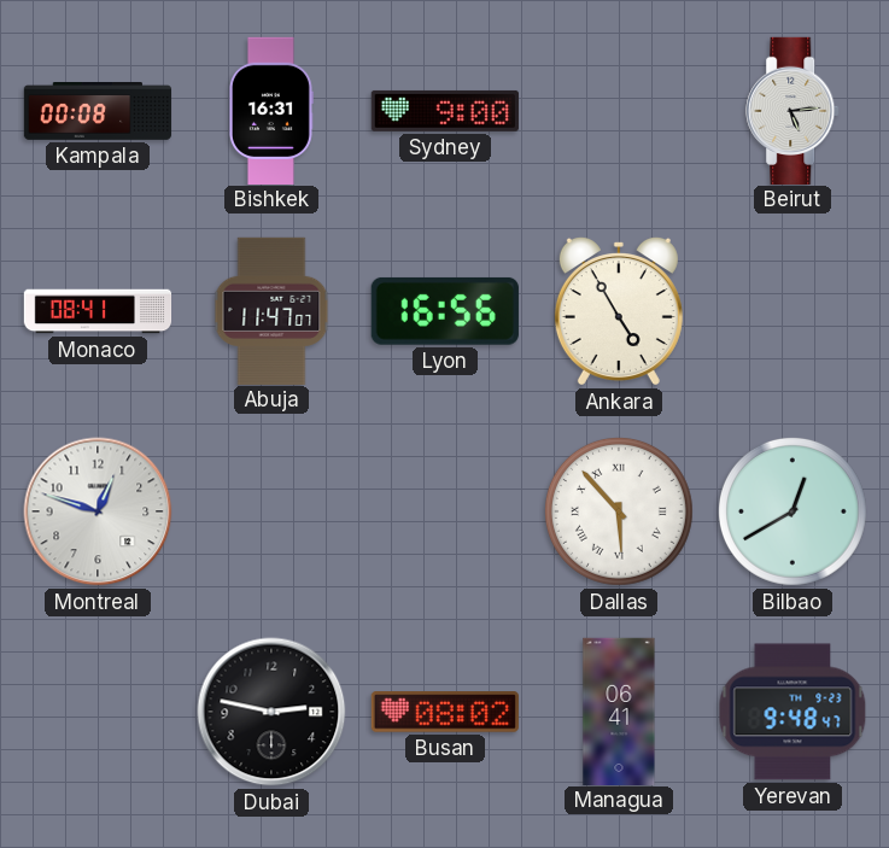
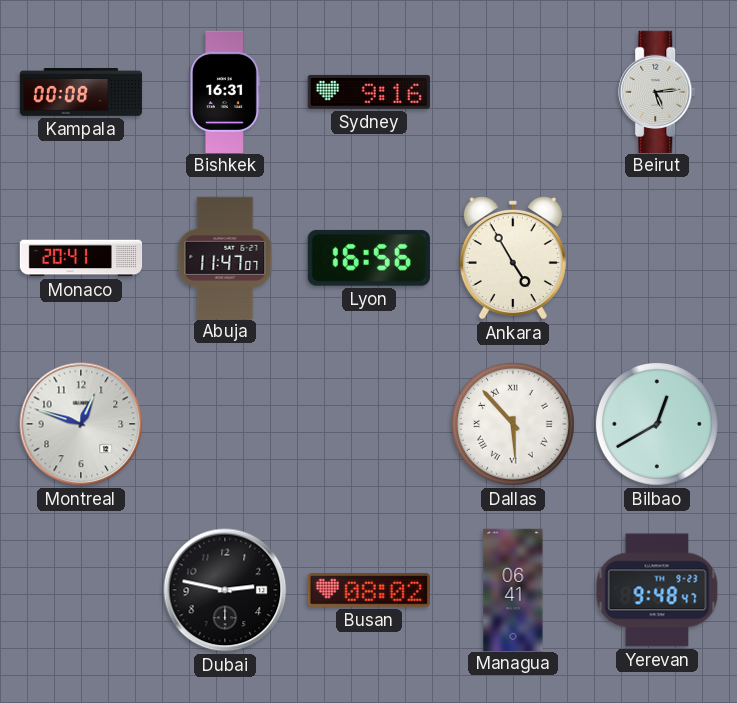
Sydney: 9:00 -> 9:16
Monaco: 08:41 -> 20:41
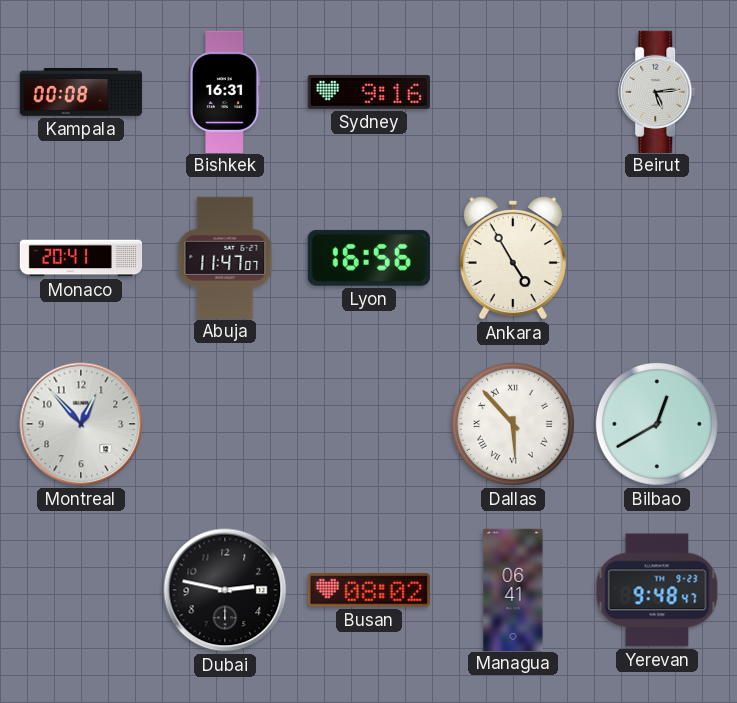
Montreal: 12:48 -> 12:53
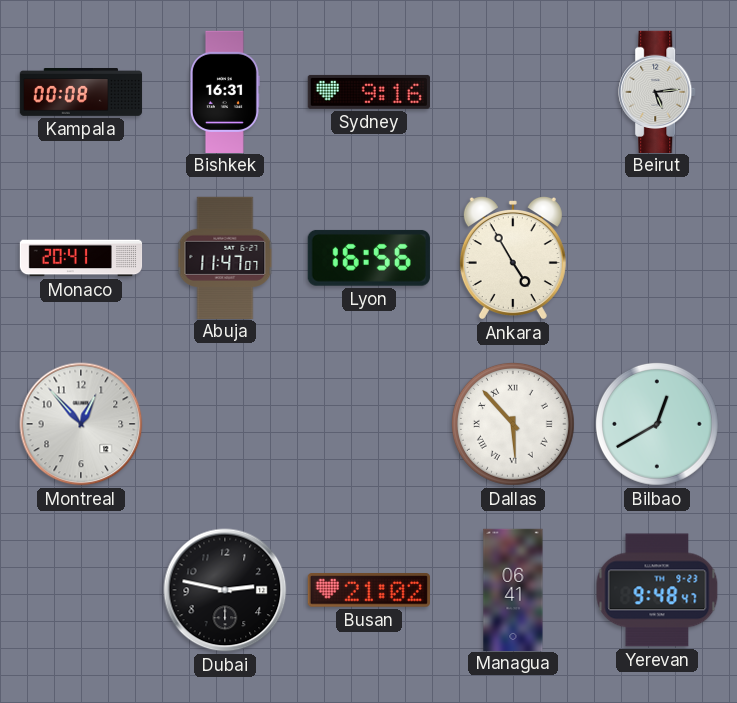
Busan: 08:02 -> 21:02
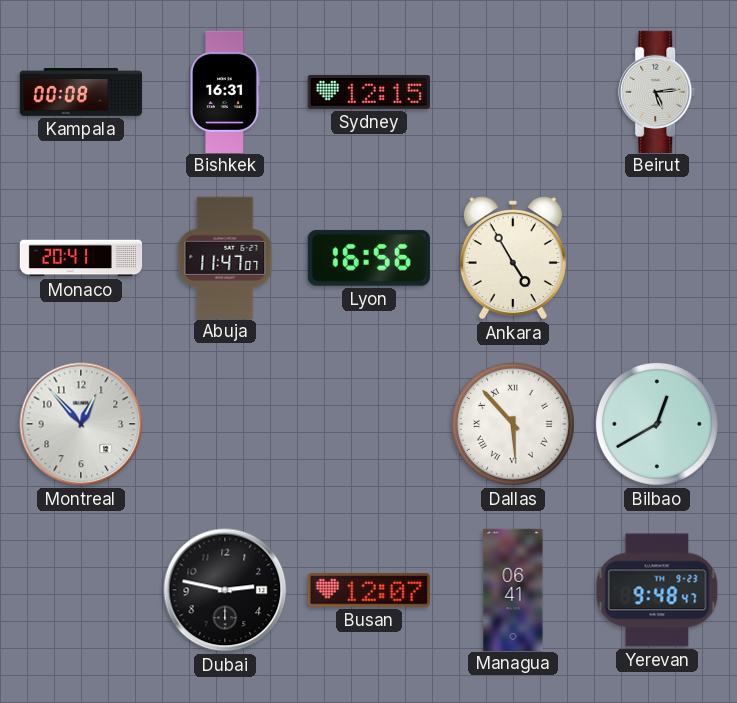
Sydney: 9:16 -> 12:15
Busan: 21:02 -> 12:07
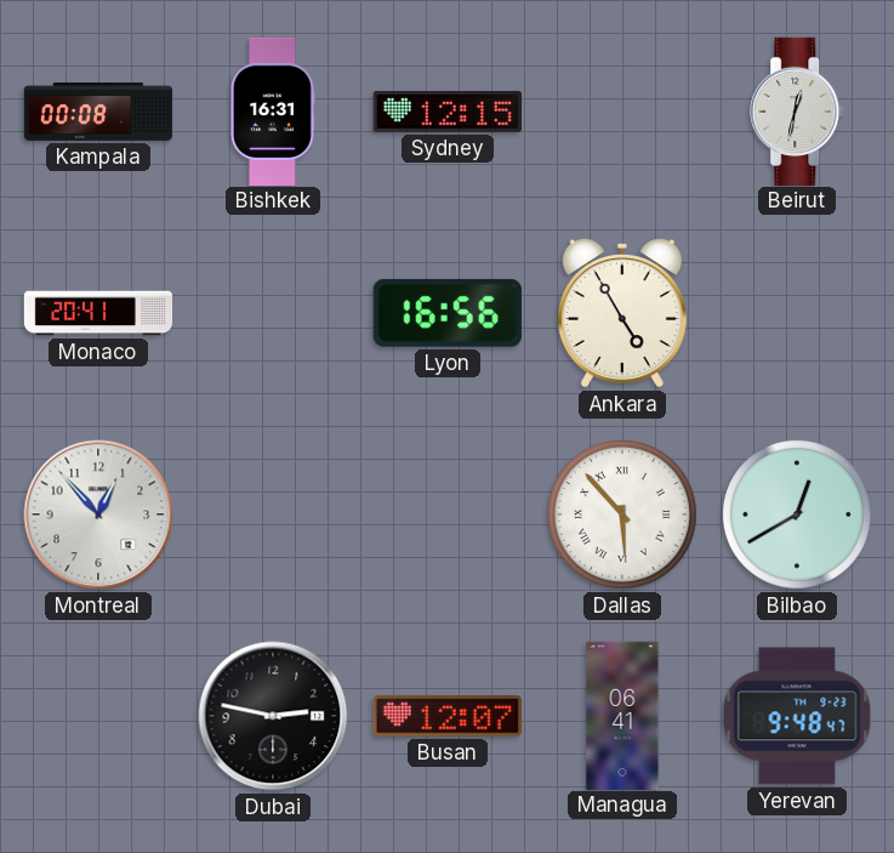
Beirut: 5:14 -> 12:32
Abuja: 11:47 -> none
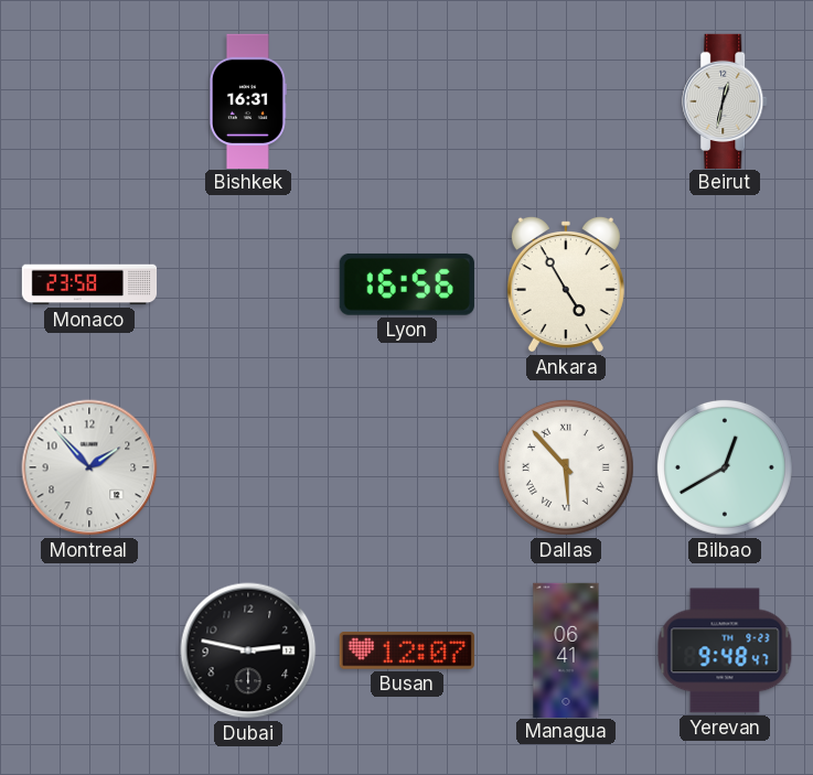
Kampala: 00:08 -> none
Sydney: 12:15 -> none
Monaco: 20:41 -> 23:58
Montreal: 12:53 -> 1:53
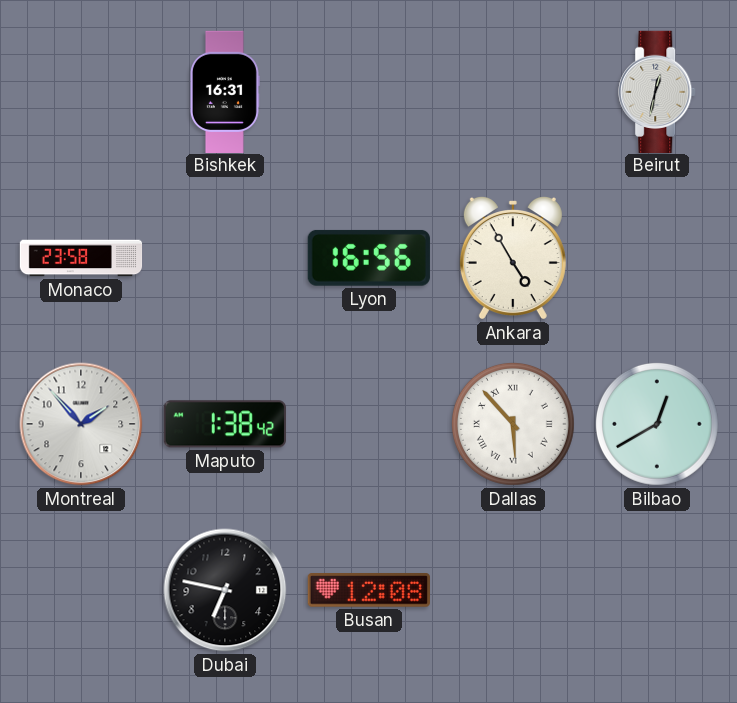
Maputo: none -> 1:38
Dubai: 2:47 -> 6:47
Busan: 12:07 -> 12:08
Managua: 06:41 -> none
Yerevan: 9:48 -> none
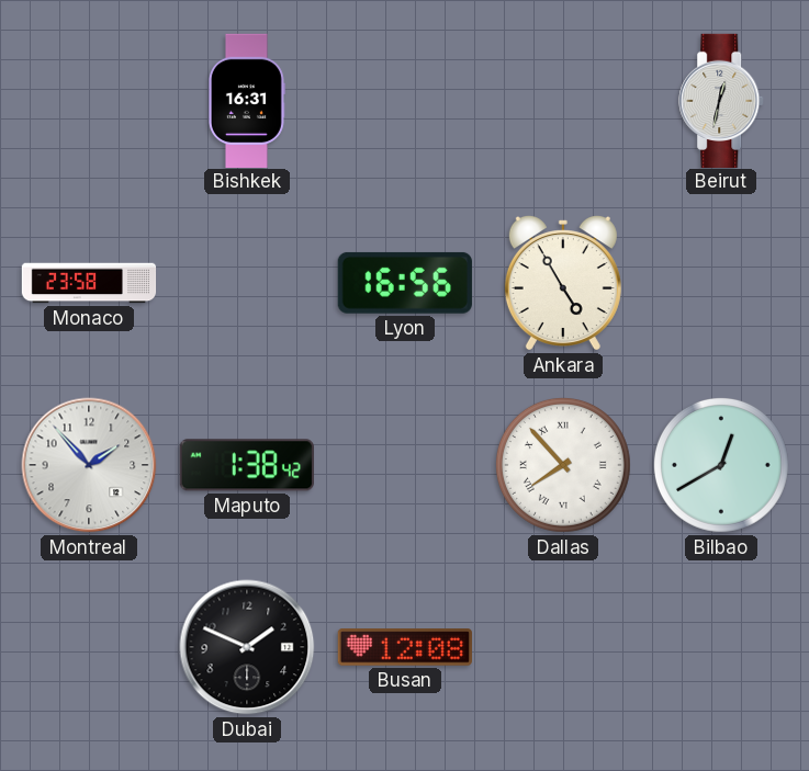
Dallas: 5:53 -> 7:53
Dubai: 6:47 -> 1:49
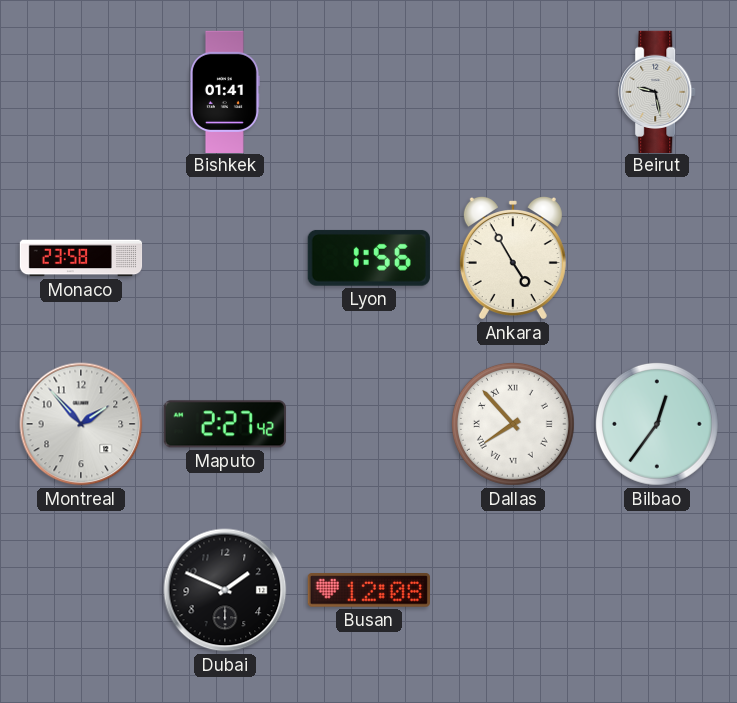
Bishkek: 16:31 -> 01:41
Beirut: 12:32 -> 9:28
Lyon: 16:56 -> 1:56
Maputo: 1:38 -> 2:27
Bilbao: 12:40 -> 12:36
